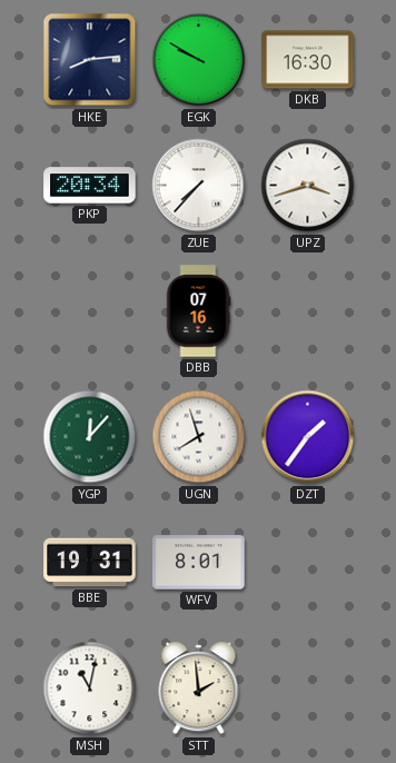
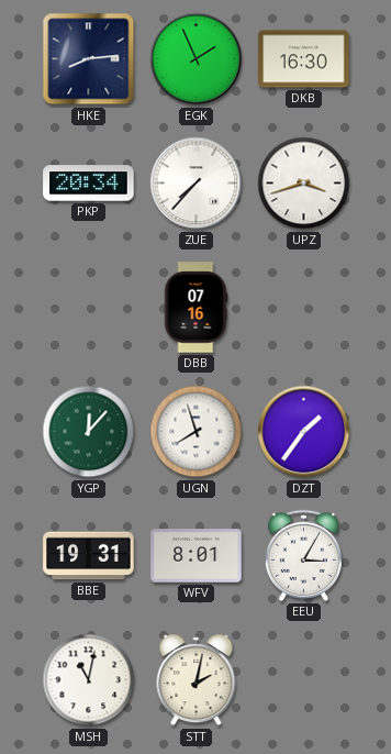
EGK: 9:50 -> 1:56
EEU: none -> 3:05
STT: 1:59 -> 2:02
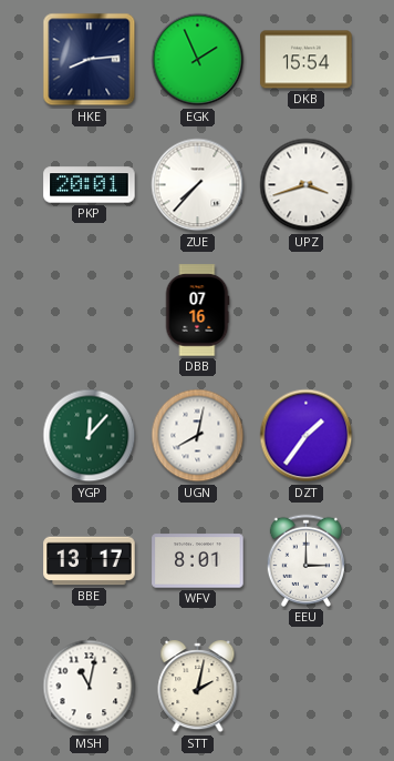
DKB: 16:30 -> 15:54
PKP: 20:34 -> 20:01
UGN: 7:57 -> 8:02
BBE: 19:31 -> 13:17
EEU: 3:05 -> 3:00
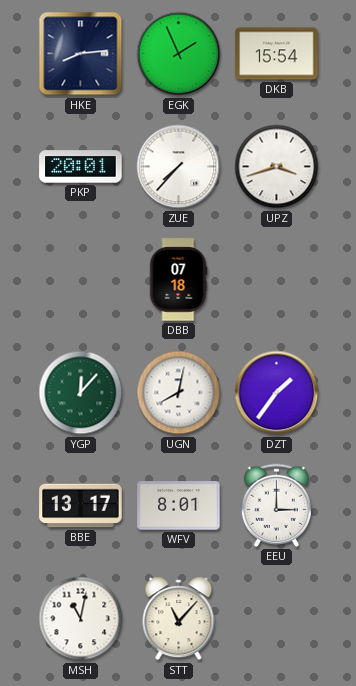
DBB: 07:16 -> 07:18
STT: 2:02 -> 11:07
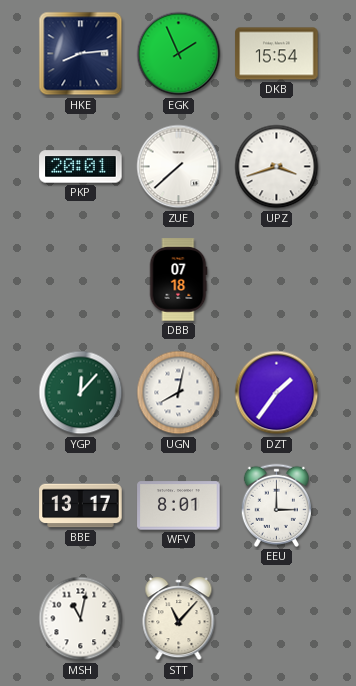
ZUE: 7:37 -> 7:38
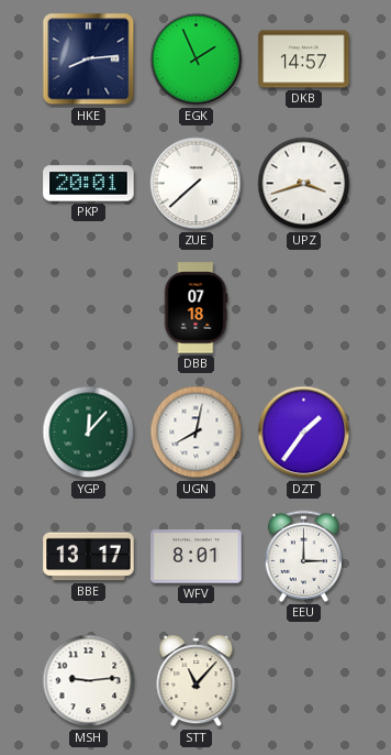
DKB: 15:54 -> 14:57
MSH: 11:02 -> 9:14
